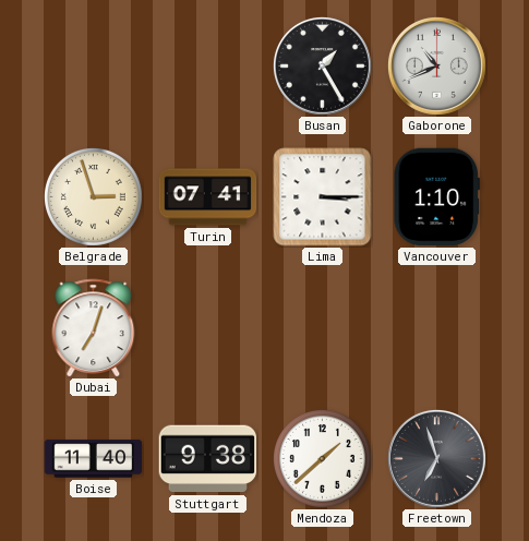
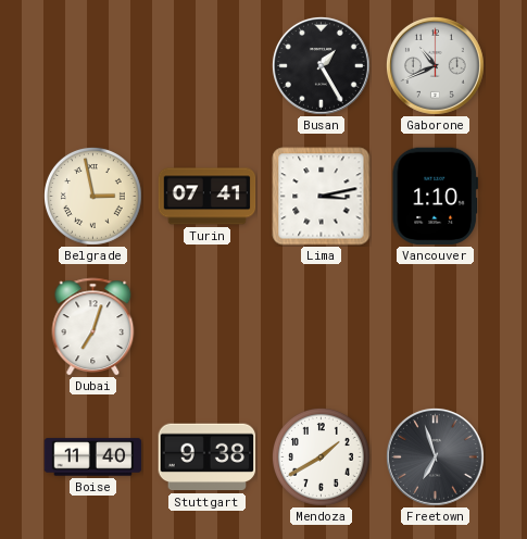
Belgrade: 2:57 -> 2:58
Lima: 3:15 -> 3:13
Mendoza: 1:38 -> 1:40
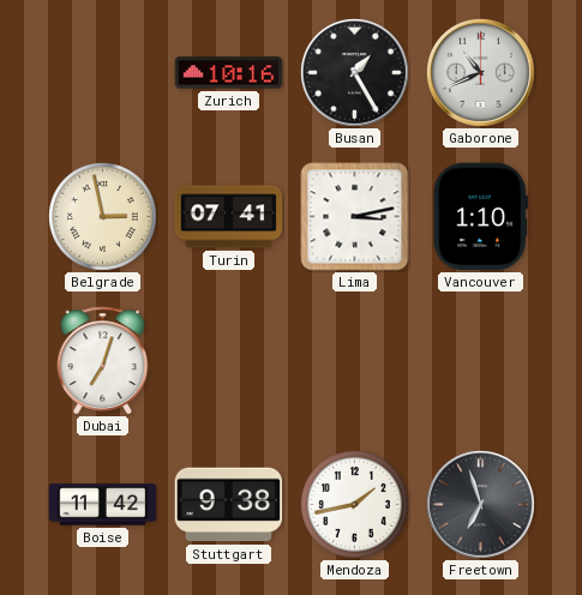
Zurich: none -> 10:16
Boise: 11:40 -> 11:42
Mendoza: 1:40 -> 1:43
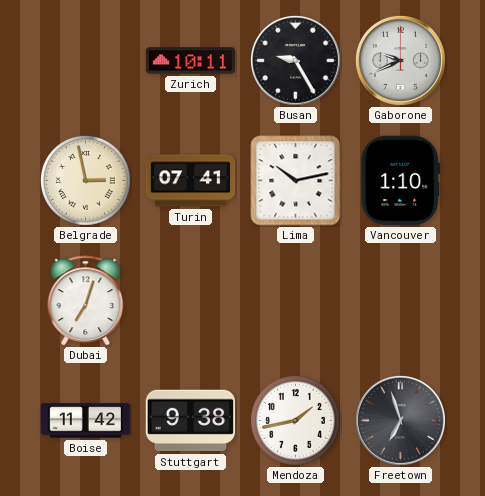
Zurich: 10:16 -> 10:11
Busan: 1:25 -> 9:25
Gaborone: 10:41 -> 9:41
Lima: 3:13 -> 10:13
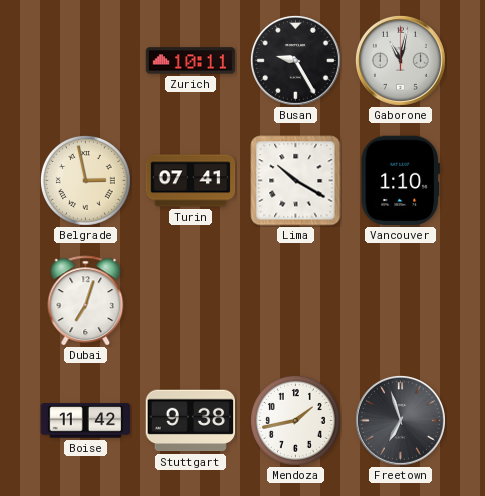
Gaborone: 9:41 -> 11:02
Lima: 10:13 -> 10:20
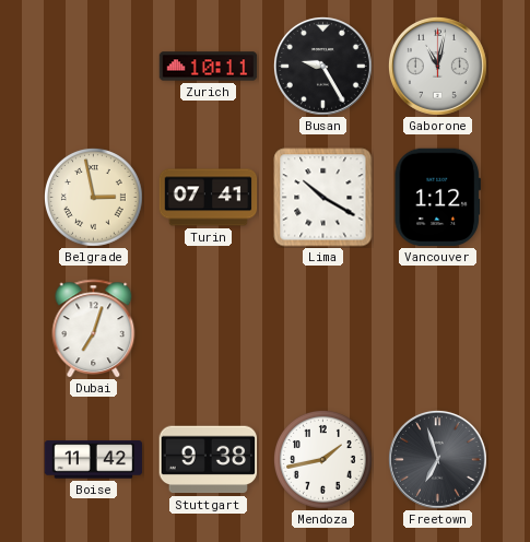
Vancouver: 1:10 -> 1:12
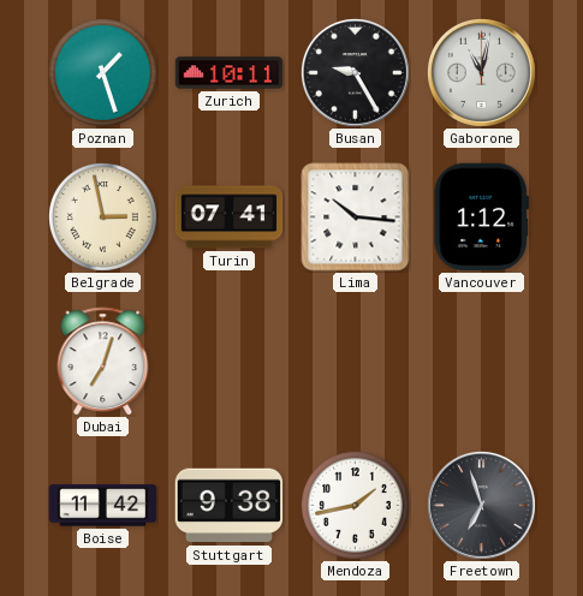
Poznan: none -> 1:27
Lima: 10:20 -> 10:16
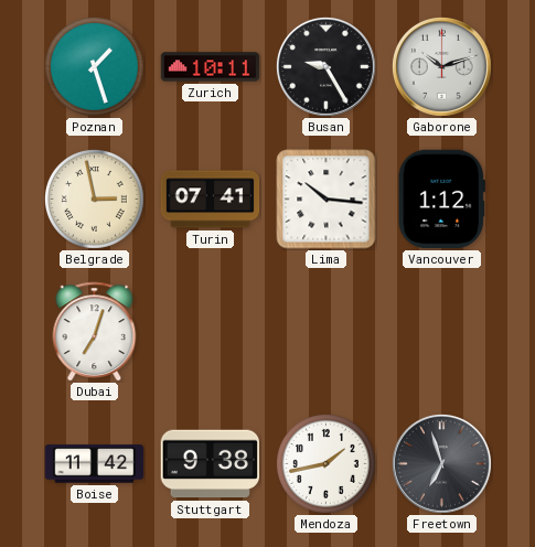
Gaborone: 11:02 -> 10:12
